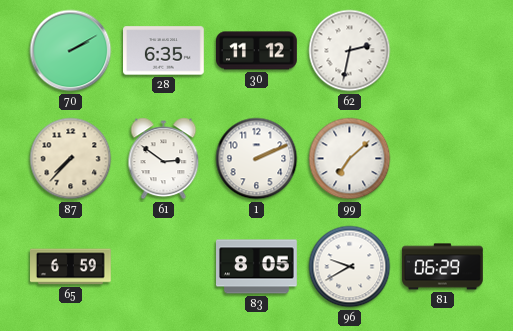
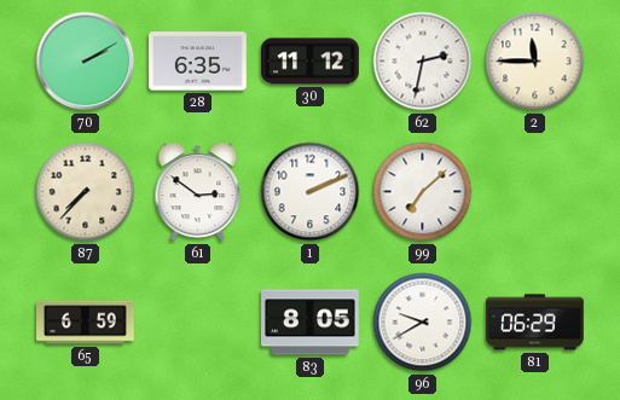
2: none -> 11:45
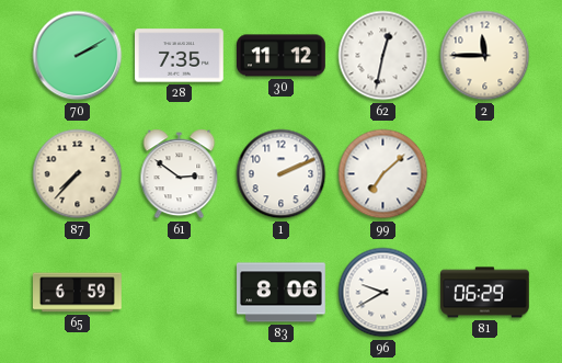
28: 6:35 -> 7:35
62: 2:32 -> 12:32
83: 8:05 -> 8:06
